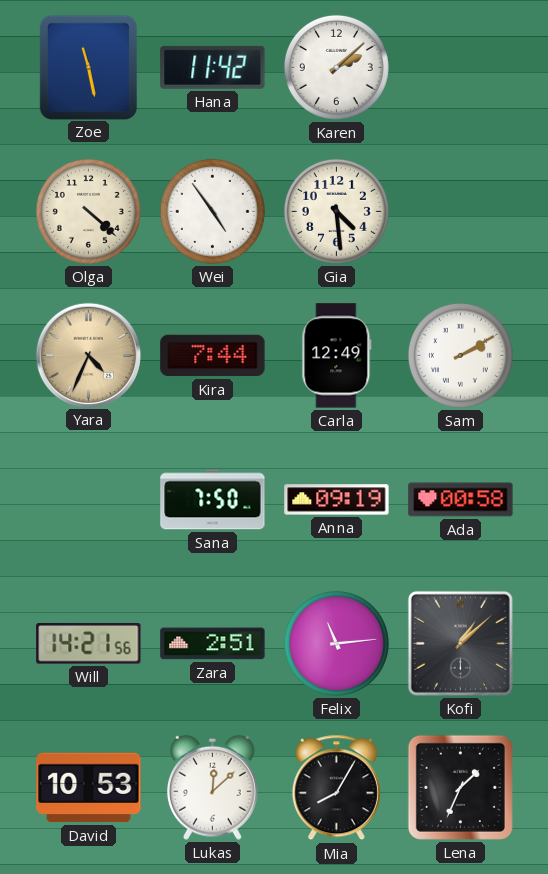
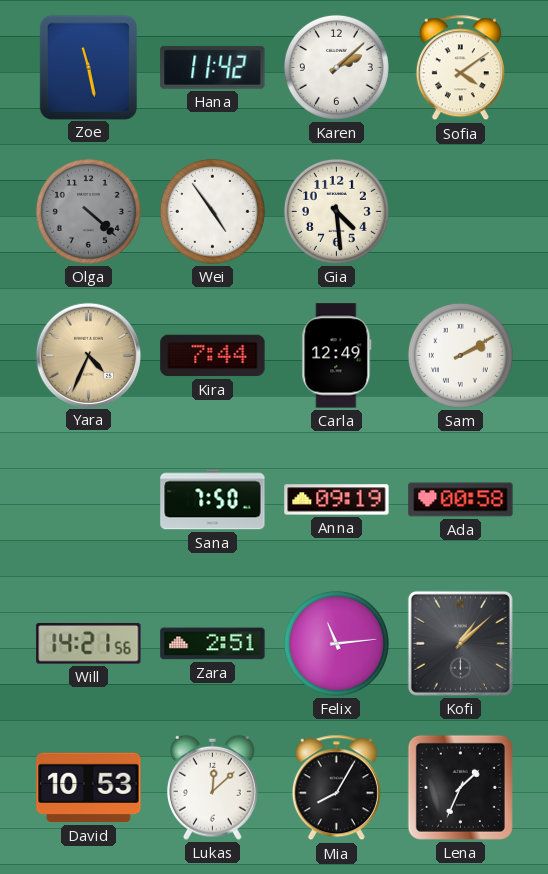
Sofia: none -> 4:09
Olga dial: cream -> grey
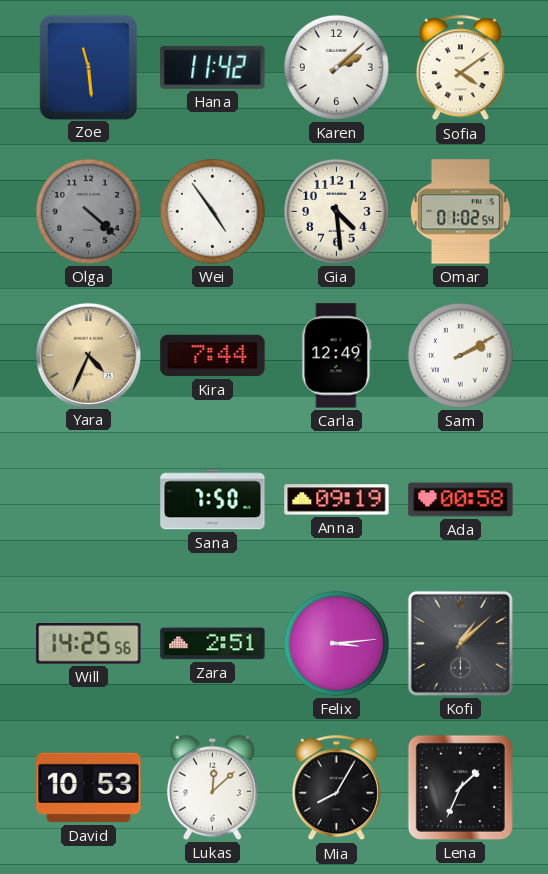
Zoe: 11:28 -> 11:29
Omar: none -> 01:02
Will: 14:21 -> 14:25
Felix: 11:14 -> 3:14
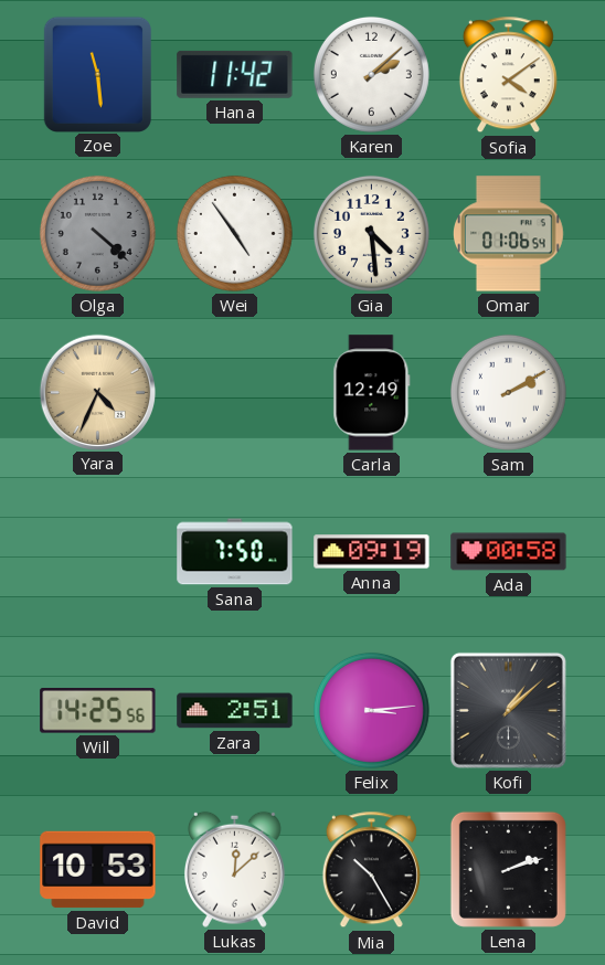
Omar: 01:02 -> 01:06
Kira: 7:44 -> none
Mia: 8:05 -> 10:25
Lena: 1:34 -> 2:12
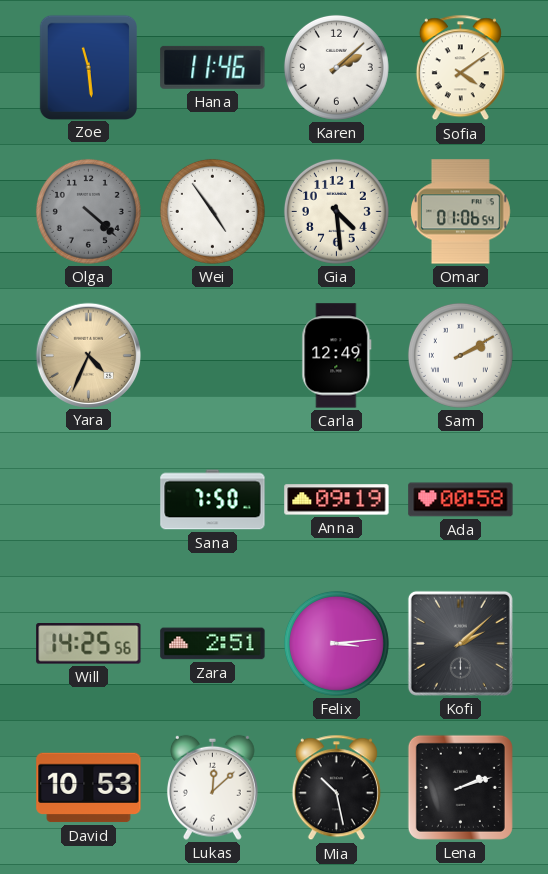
Hana: 11:42 -> 11:46
Kofi: 1:08 -> 2:08
Mia: 10:25 -> 10:28
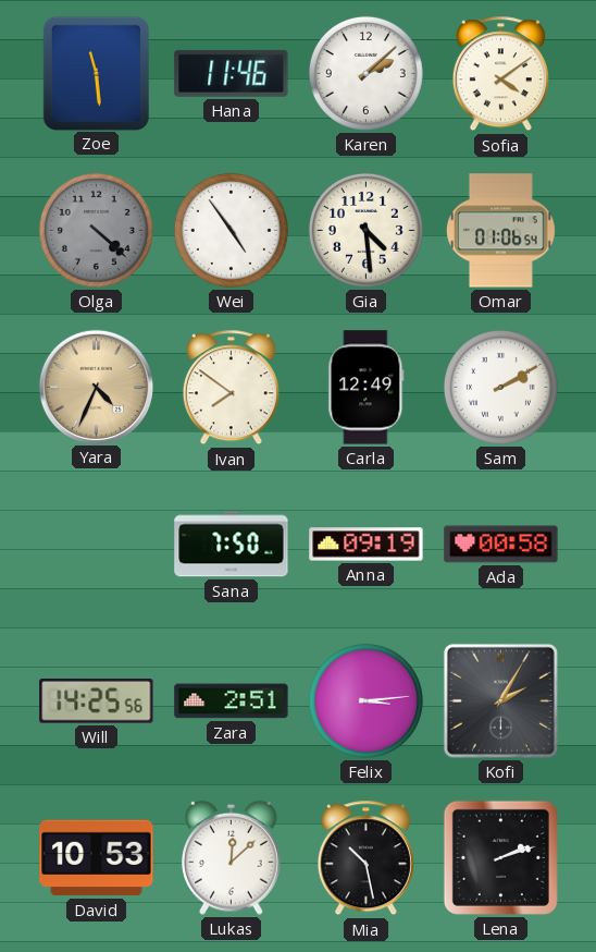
Ivan: none -> 7:51
Kofi: 2:08 -> 2:05
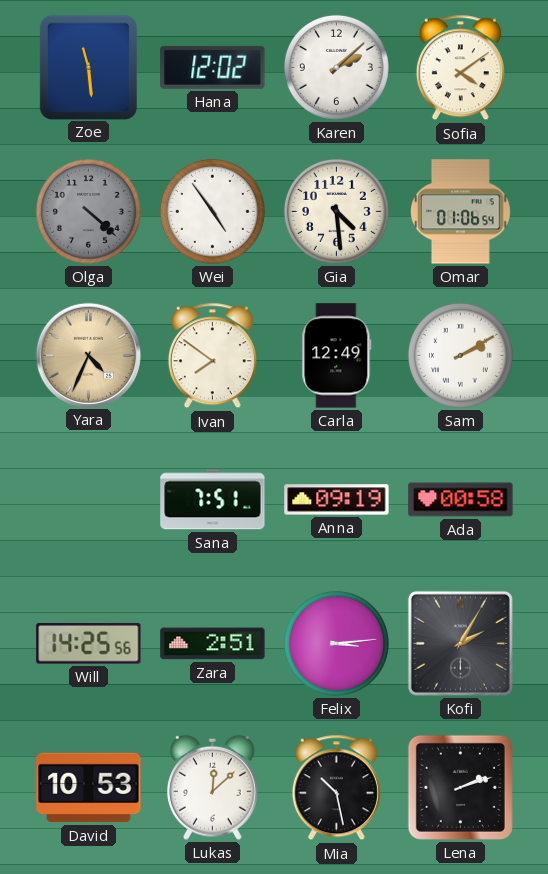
Hana: 11:46 -> 12:02
Sana: 7:50 -> 7:51
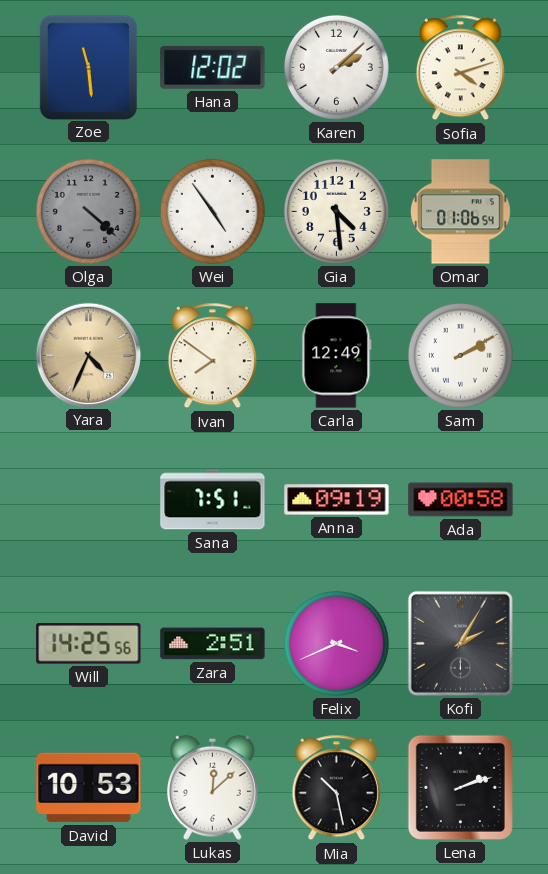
Sofia: 4:09 -> 4:12
Felix: 3:14 -> 3:41
